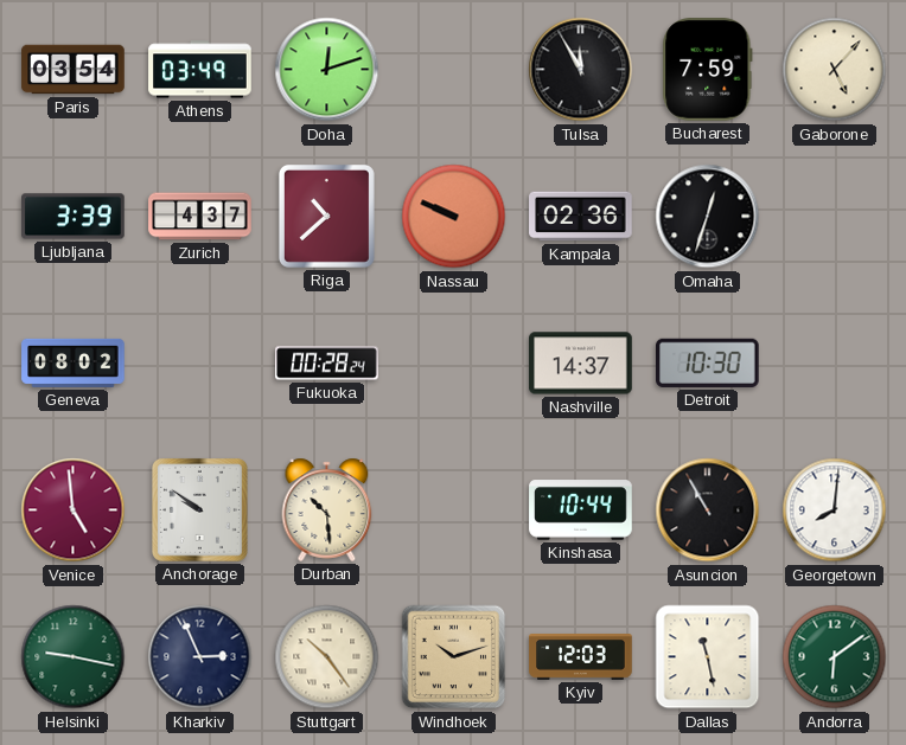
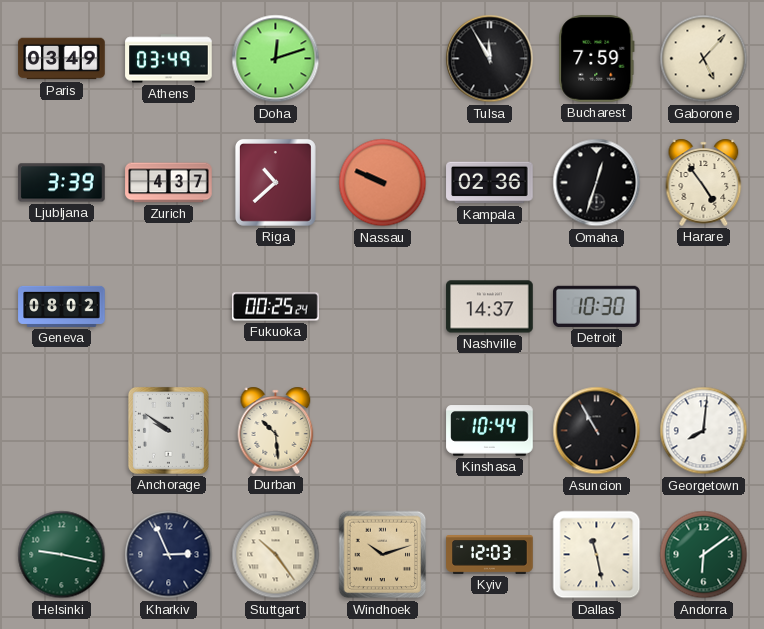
Paris: 03:54 -> 03:49
Harare: none -> 4:54
Fukuoka: 00:28 -> 00:25
Venice: 4:59 -> none
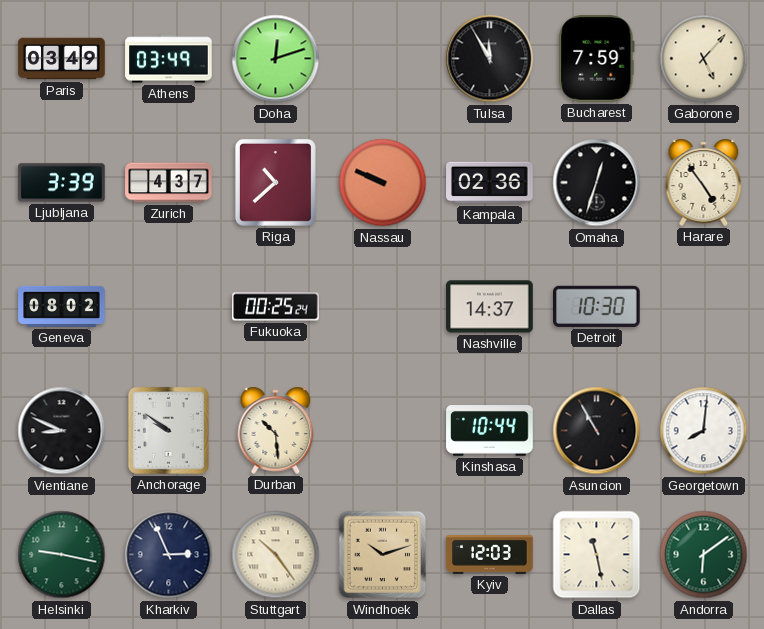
Vientiane: none -> 8:49
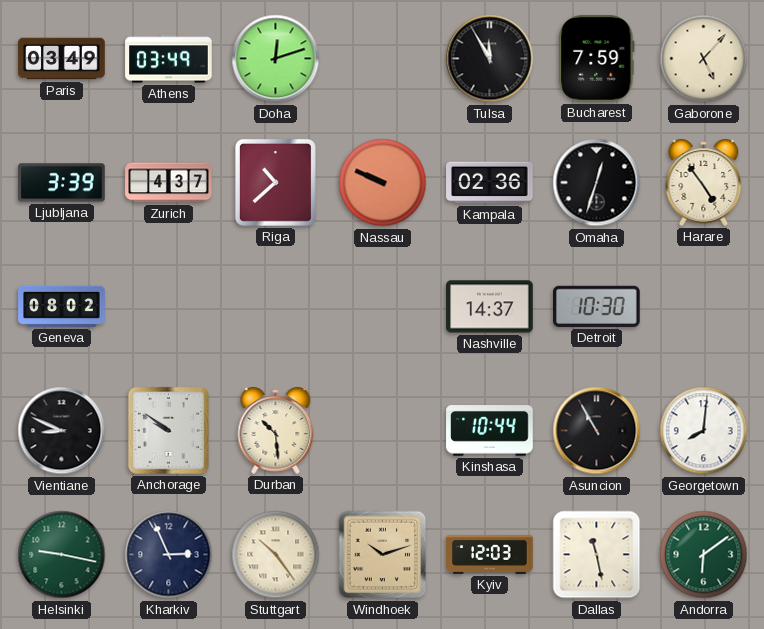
Fukuoka: 00:25 -> none
